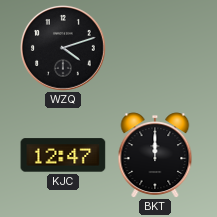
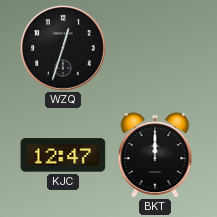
WZQ: 4:12 -> 12:33
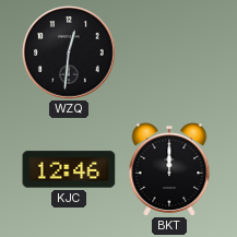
WZQ: 12:33 -> 12:31
KJC: 12:47 -> 12:46
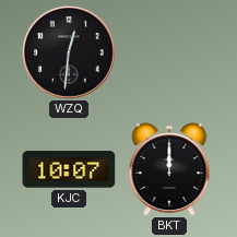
KJC: 12:46 -> 10:07
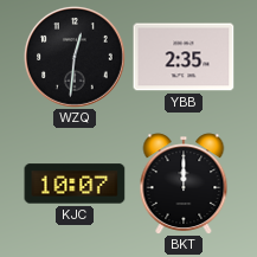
YBB: none -> 2:35
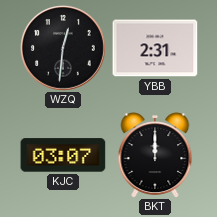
YBB: 2:35 -> 2:31
KJC: 10:07 -> 03:07
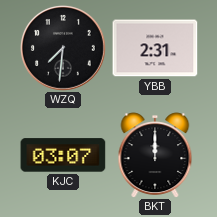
WZQ: 12:31 -> 7:31
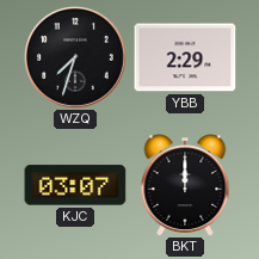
WZQ: 7:31 -> 7:33
YBB: 2:31 -> 2:29
